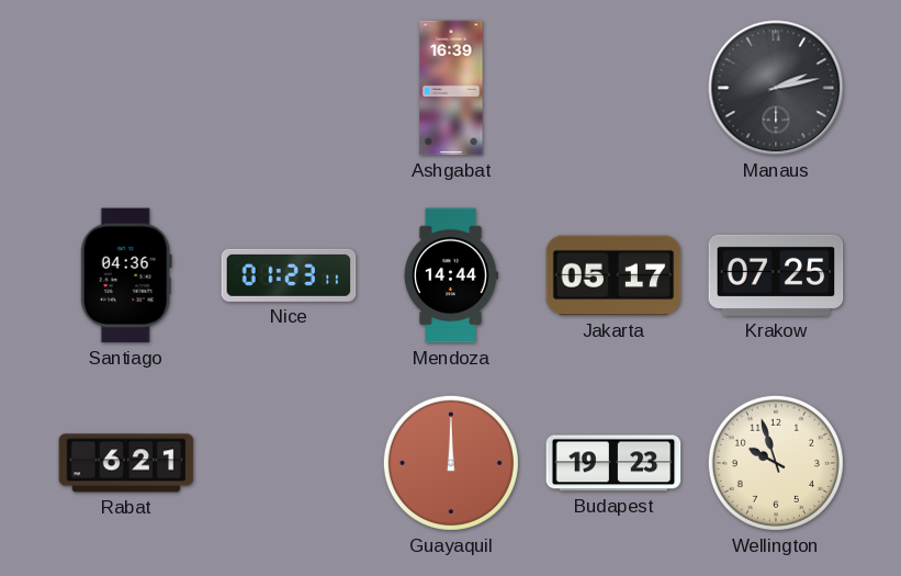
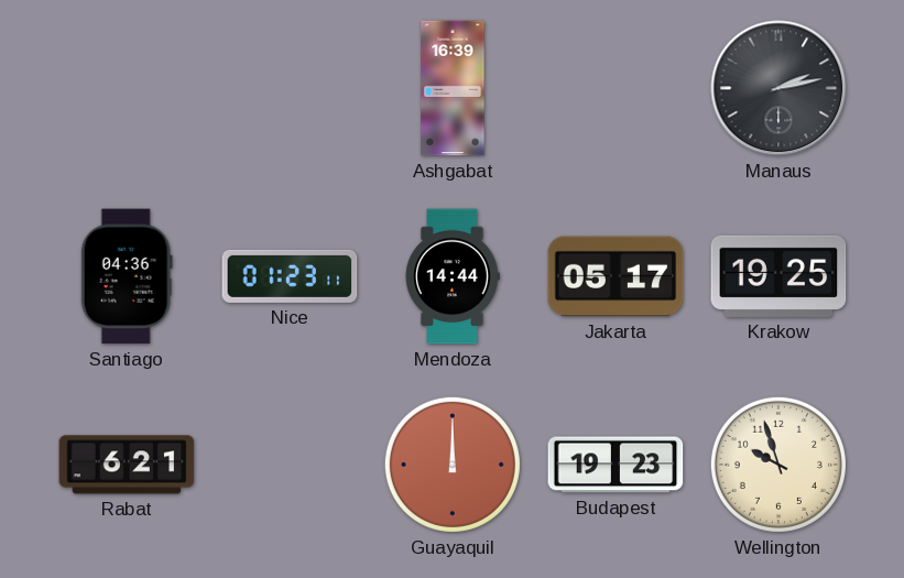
Krakow: 07:25 -> 19:25
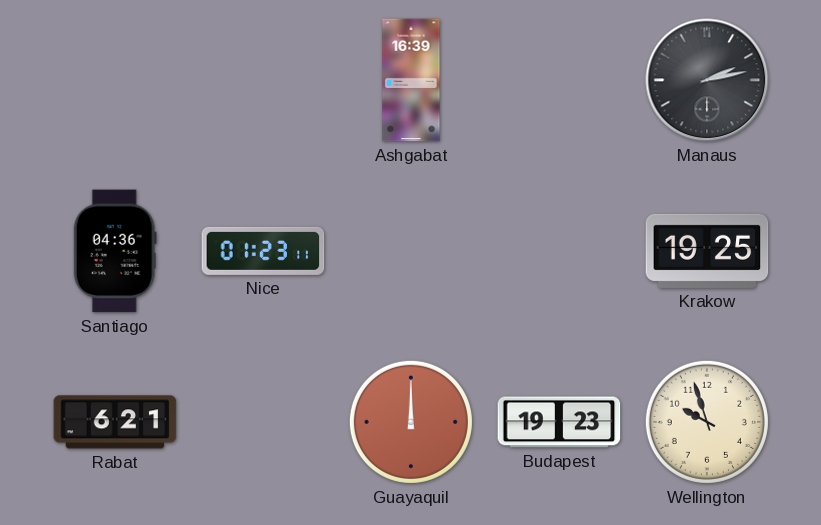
Mendoza: 14:44 -> none
Jakarta: 05:17 -> none
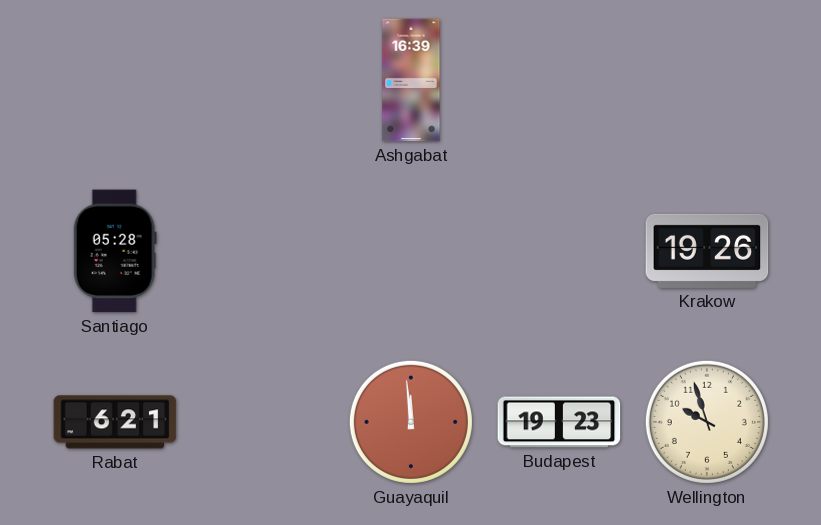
Manaus: 2:13 -> none
Santiago: 04:36 -> 05:28
Nice: 01:23 -> none
Krakow: 19:25 -> 19:26
Guayaquil: 12:00 -> 11:59
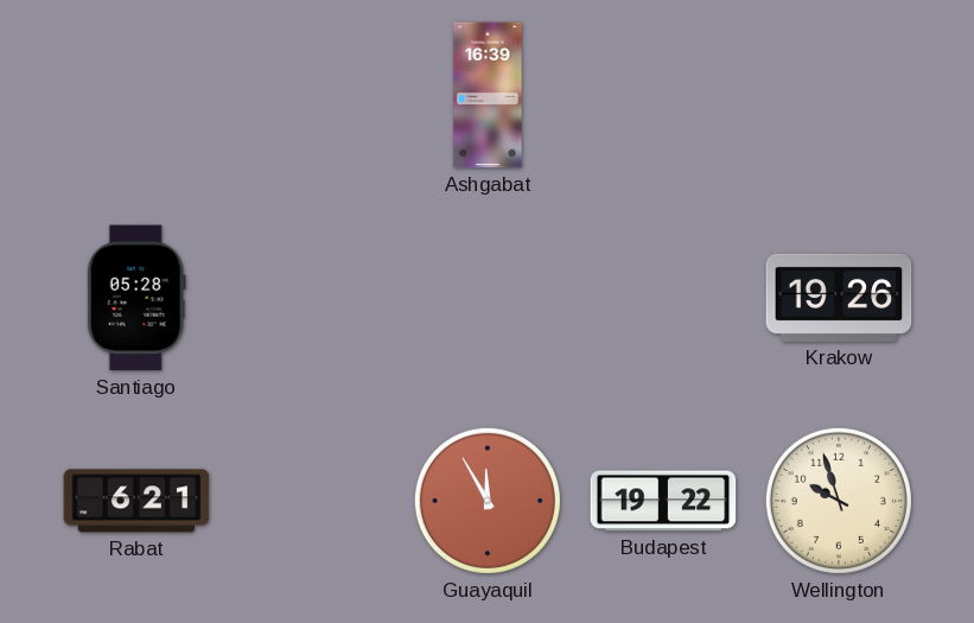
Guayaquil: 11:59 -> 11:55
Budapest: 19:23 -> 19:22
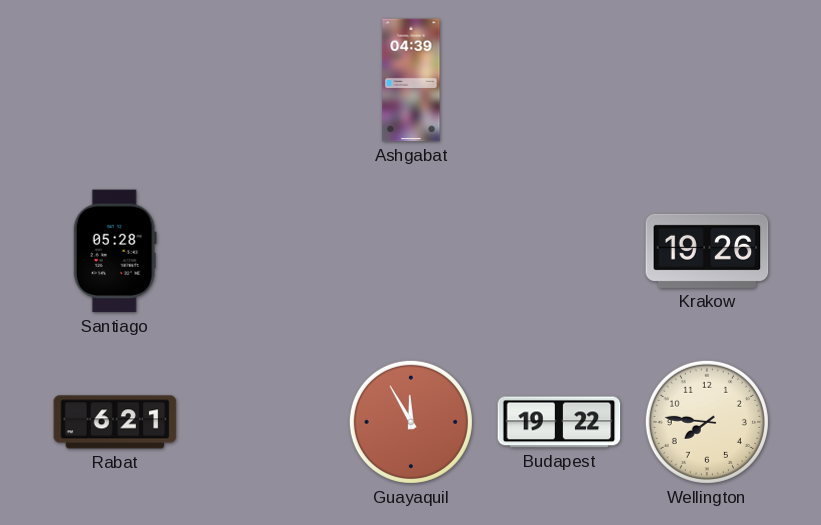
Ashgabat: 16:39 -> 04:39
Wellington: 9:57 -> 7:46
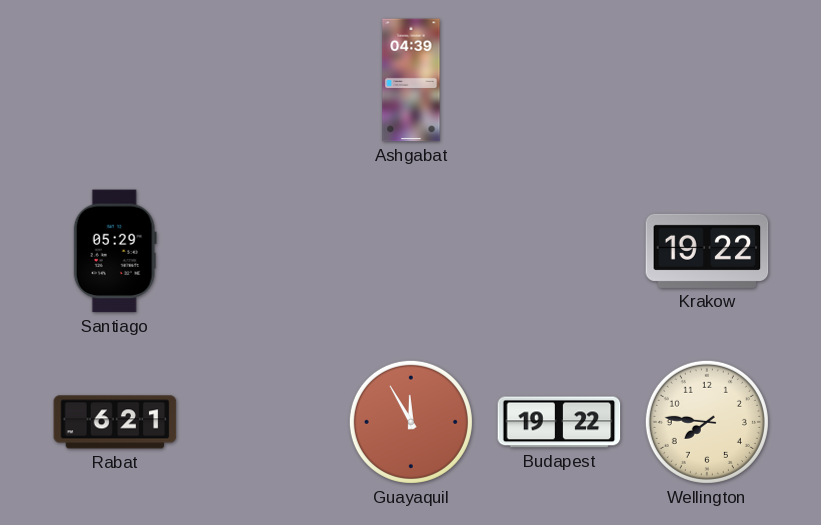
Santiago: 05:28 -> 05:29
Krakow: 19:26 -> 19:22
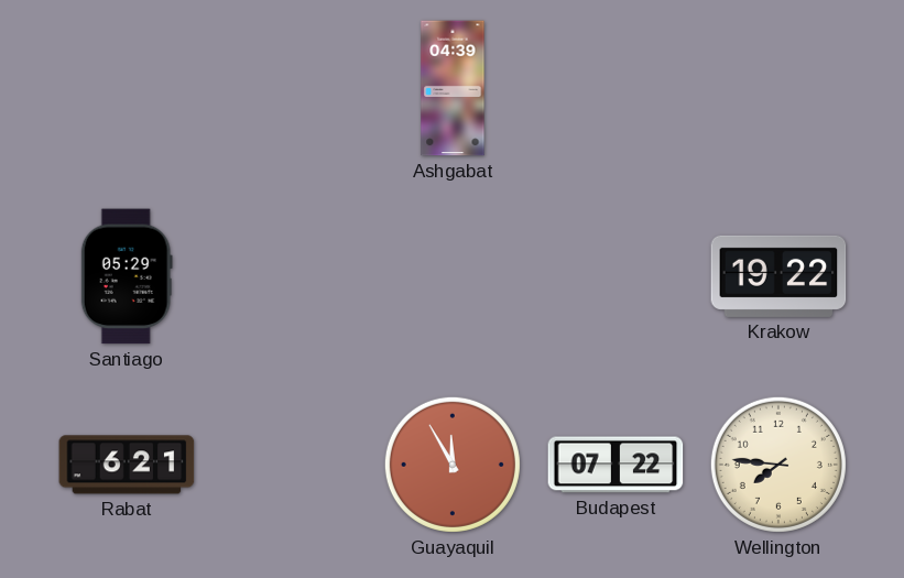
Budapest: 19:22 -> 07:22
